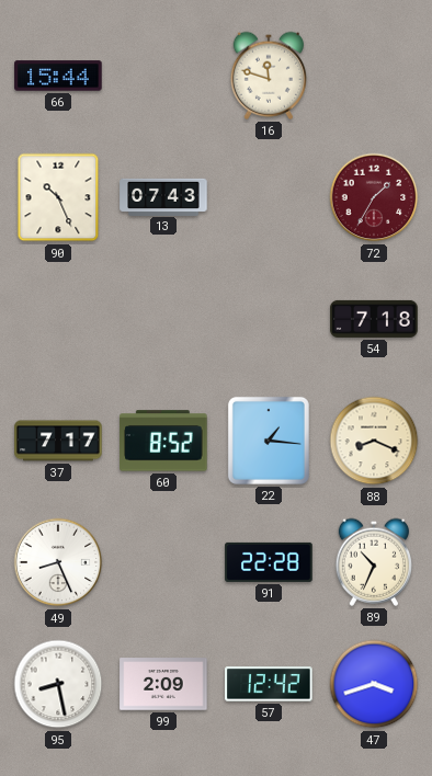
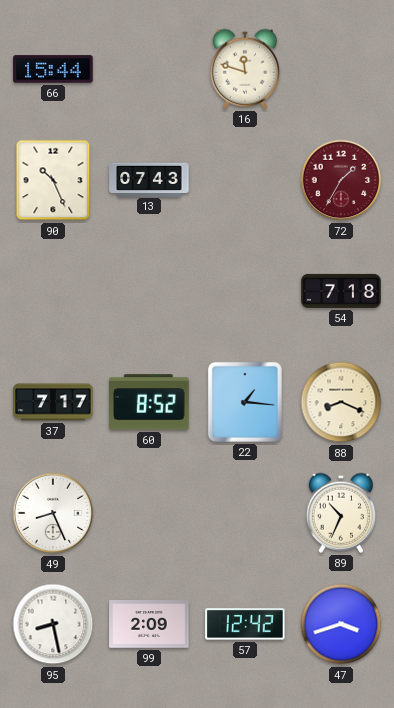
91: 22:28 -> none
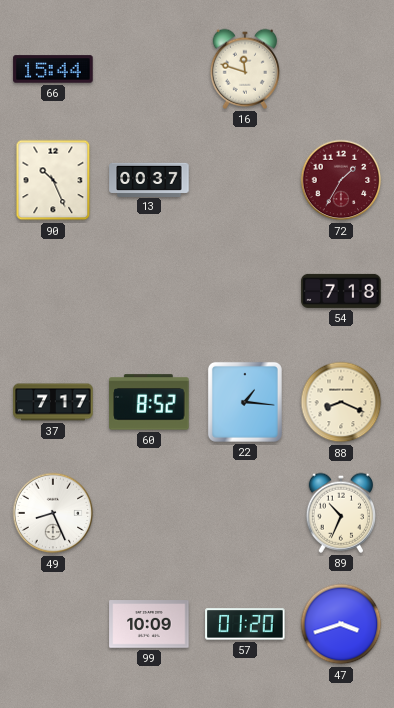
13: 07:43 -> 00:37
95: 8:28 -> none
99: 2:09 -> 10:09
57: 12:42 -> 01:20
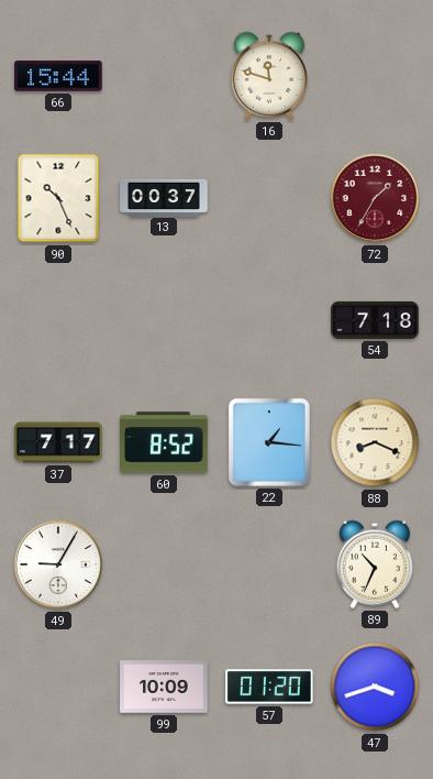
49: 8:26 -> 9:05
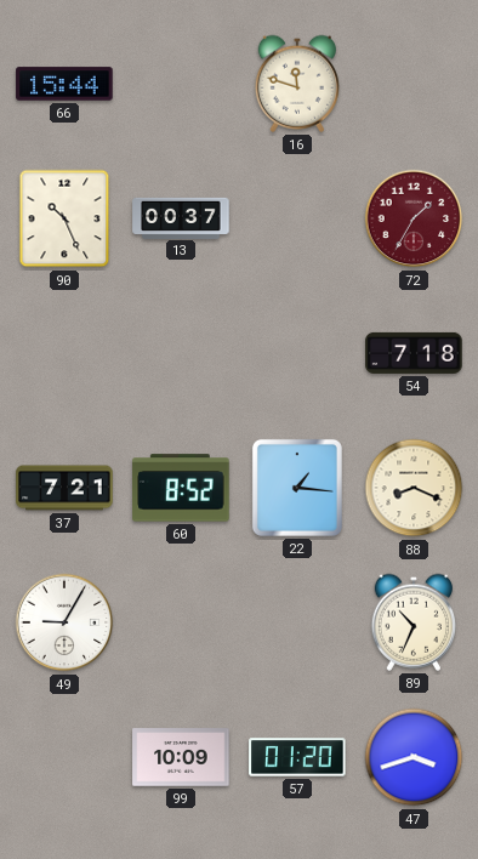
37: 7:17 -> 7:21
